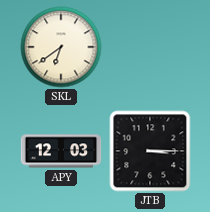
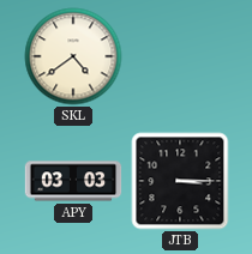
SKL: 6:39 -> 4:39
APY: 12:03 -> 03:03
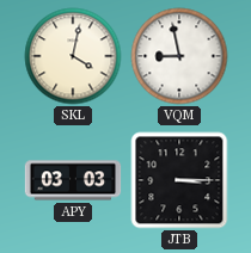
SKL: 4:39 -> 4:02
VQM: none -> 8:58
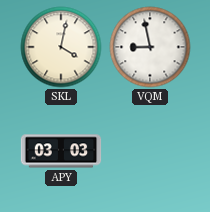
JTB: 3:15 -> none
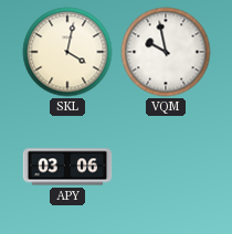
VQM: 8:58 -> 9:58
APY: 03:03 -> 03:06
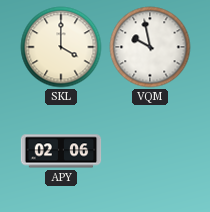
SKL: 4:02 -> 4:00
APY: 03:06 -> 02:06
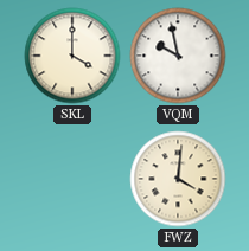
APY: 02:06 -> none
FWZ: none -> 4:01
